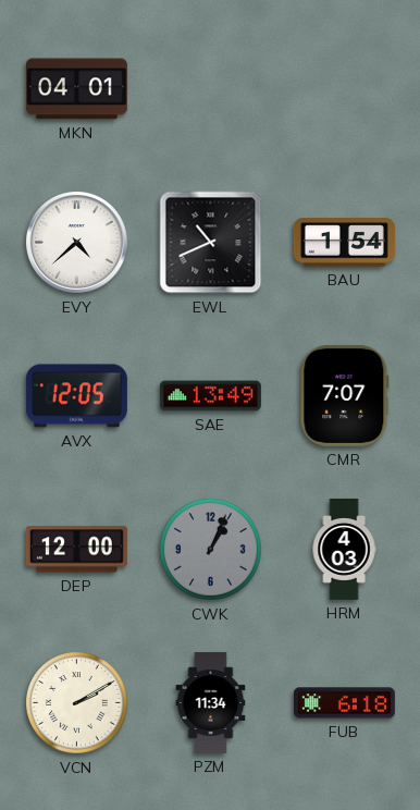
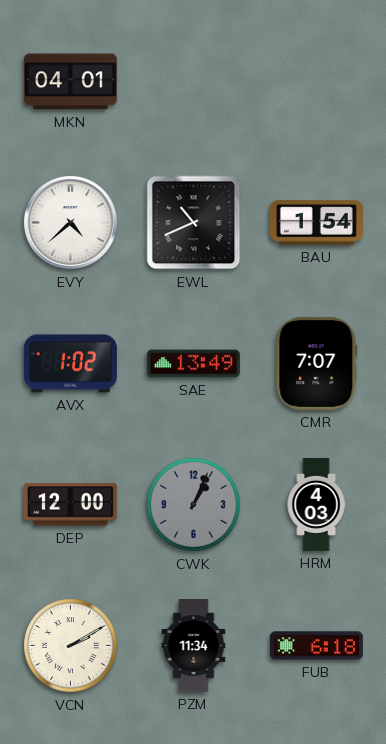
AVX: 12:05 -> 1:02
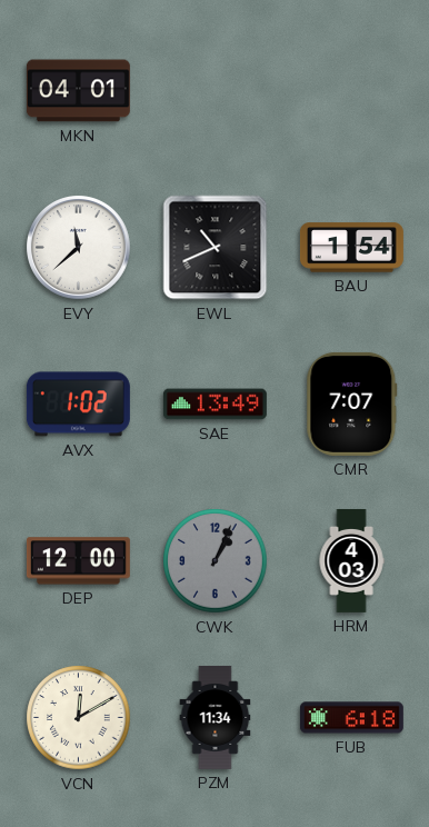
EVY: 4:38 -> 11:38
VCN: 2:10 -> 12:10
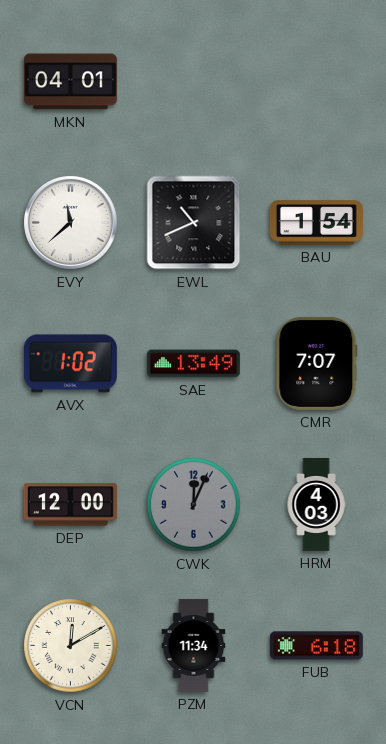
CWK: 1:04 -> 12:04
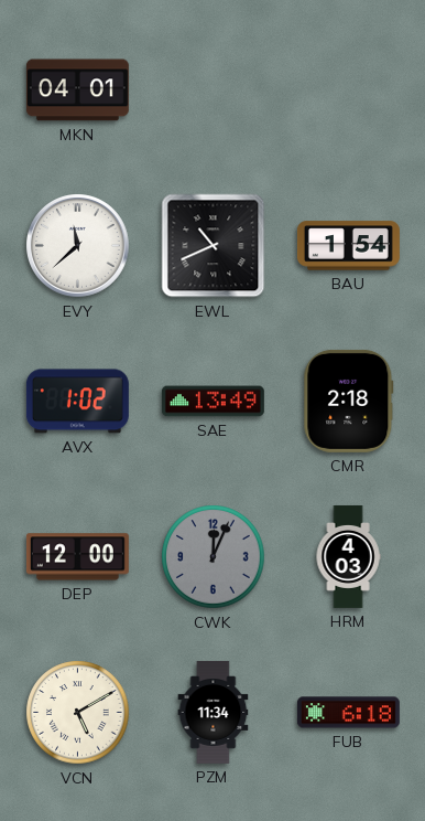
CMR: 7:07 -> 2:18
VCN: 12:10 -> 5:10
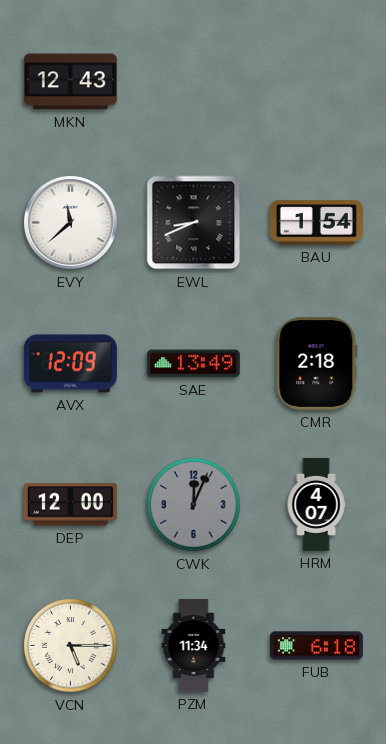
MKN: 04:01 -> 12:43
EWL: 10:41 -> 8:41
AVX: 1:02 -> 12:09
HRM: 4:03 -> 4:07
VCN: 5:10 -> 5:15
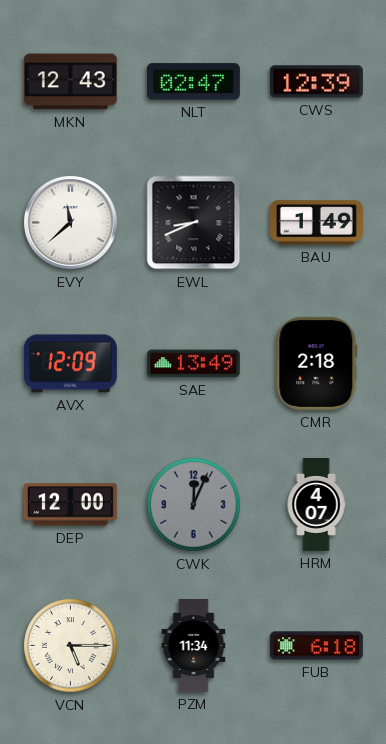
NLT: none -> 02:47
CWS: none -> 12:39
BAU: 1:54 -> 1:49
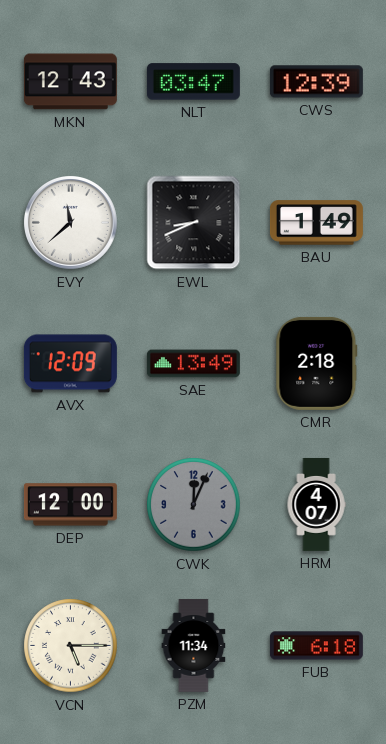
NLT: 02:47 -> 03:47
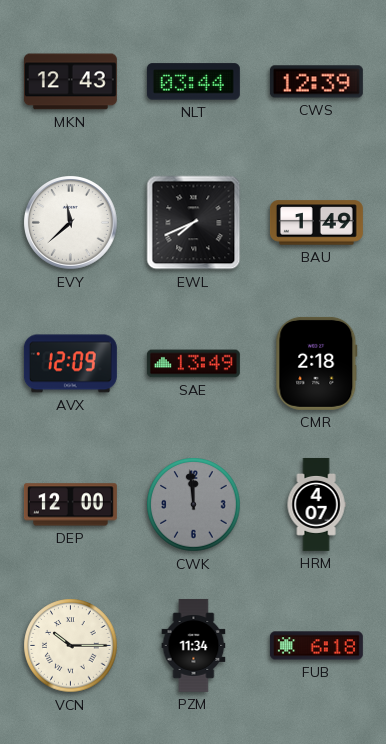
NLT: 03:47 -> 03:44
EWL: 8:41 -> 7:41
CWK: 12:04 -> 11:59
VCN: 5:15 -> 10:15
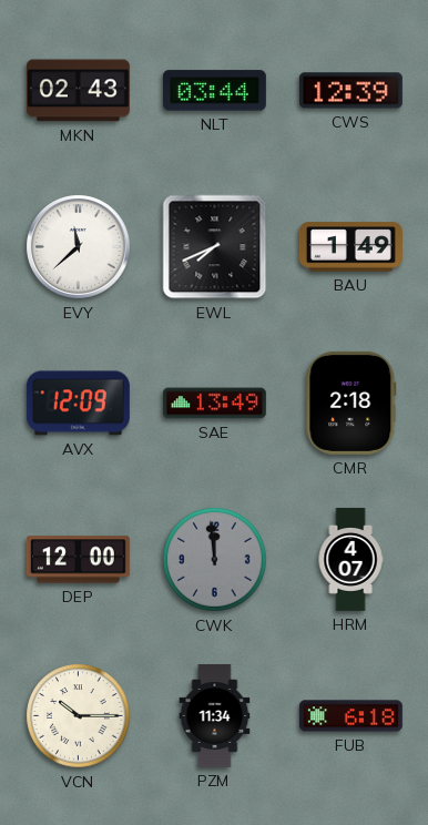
MKN: 12:43 -> 02:43
